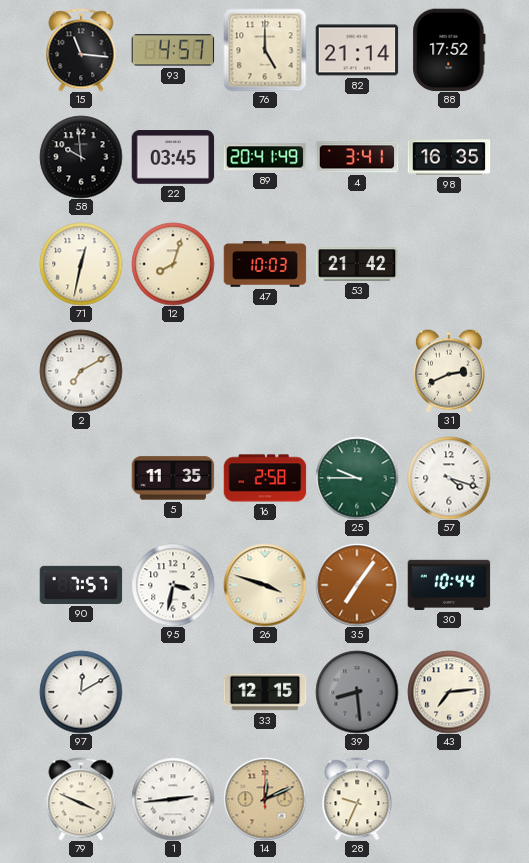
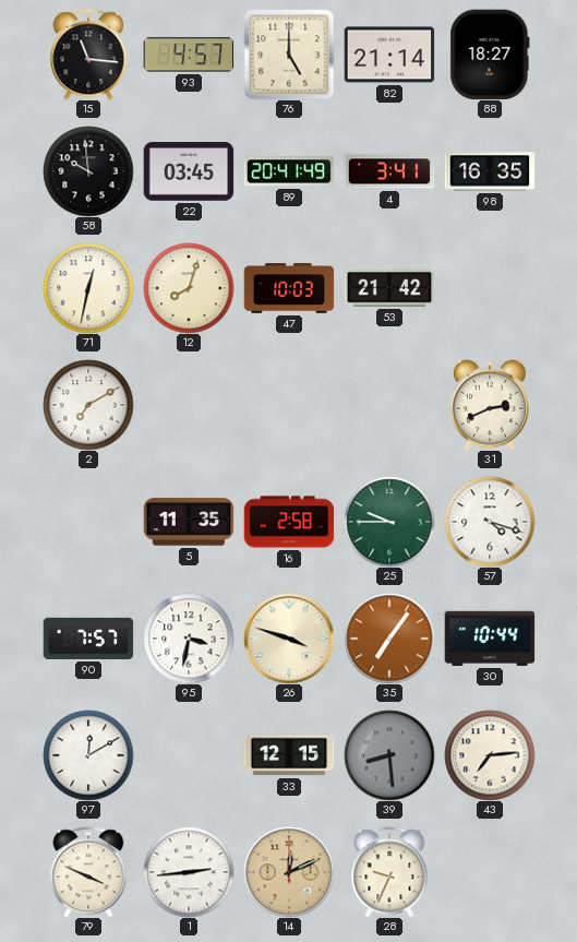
88: 17:52 -> 18:27
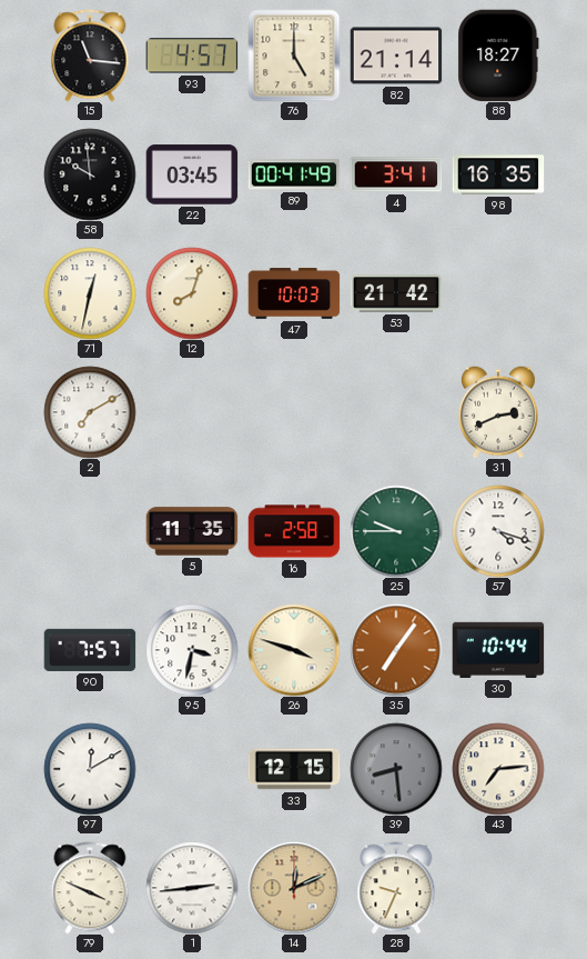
89: 20:41 -> 00:41
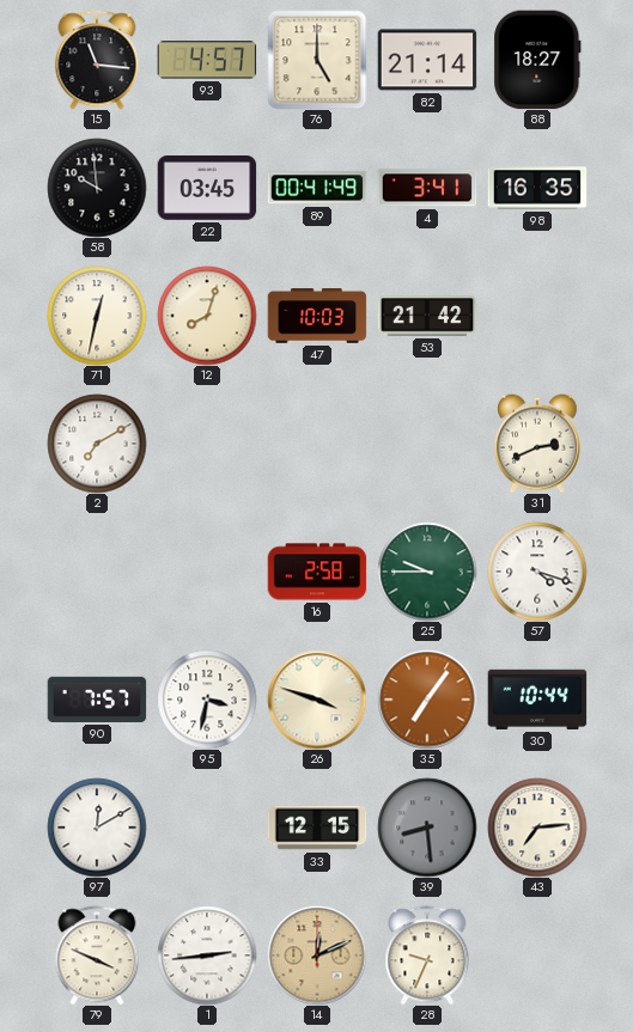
5: 11:35 -> none
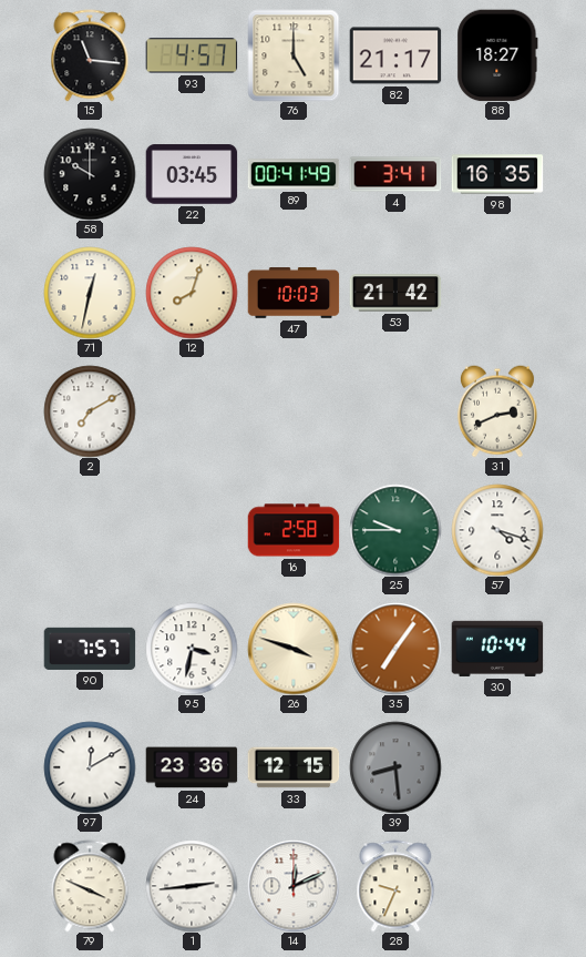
82: 21:14 -> 21:17
58: 9:59 -> 10:00
24: none -> 23:36
43: 7:14 -> none
14 dial: champagne -> white
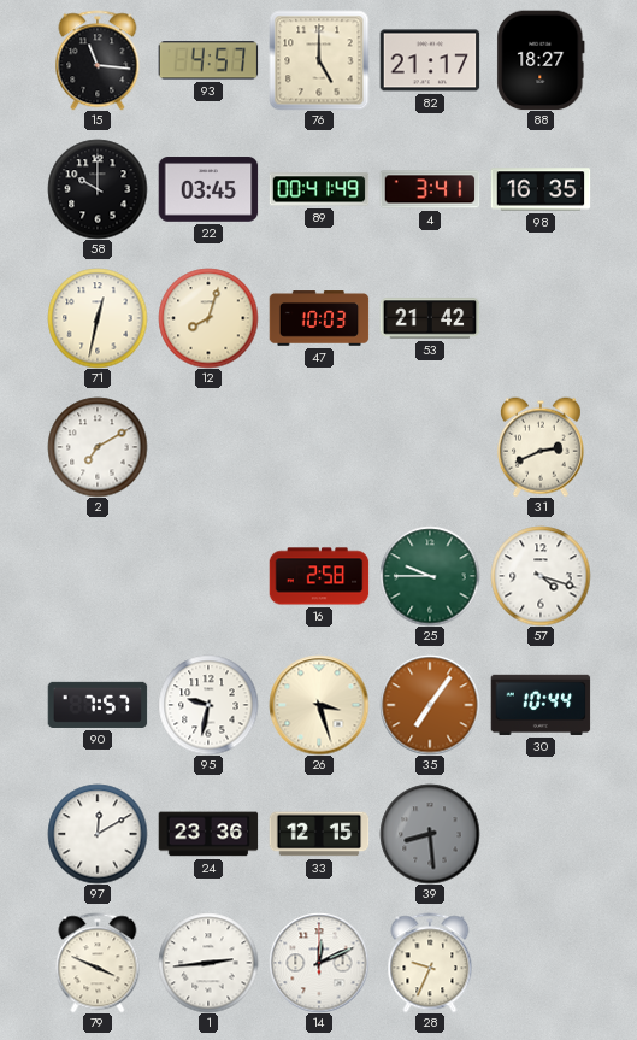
95: 3:32 -> 9:32
26: 3:48 -> 3:27
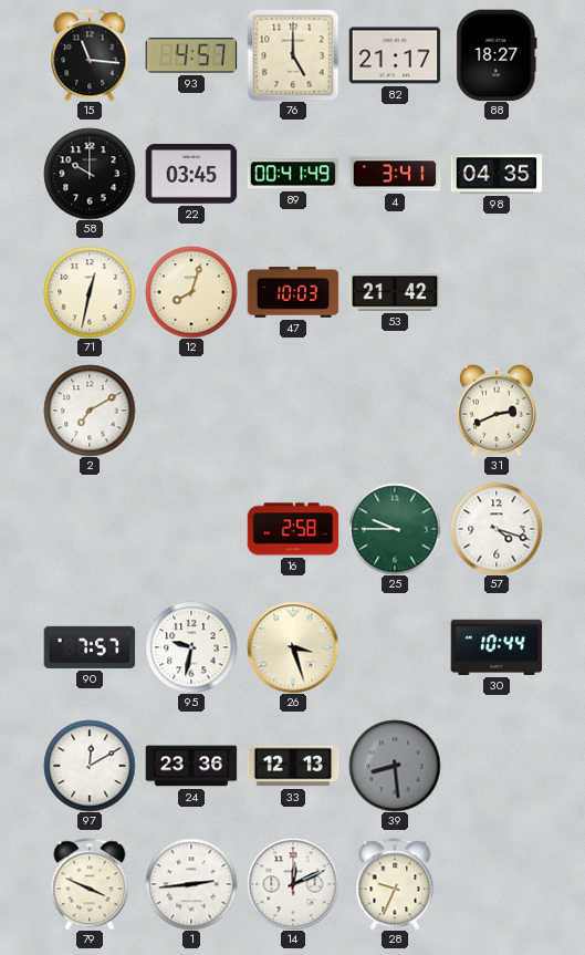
98: 16:35 -> 04:35
35: 7:06 -> none
33: 12:15 -> 12:13
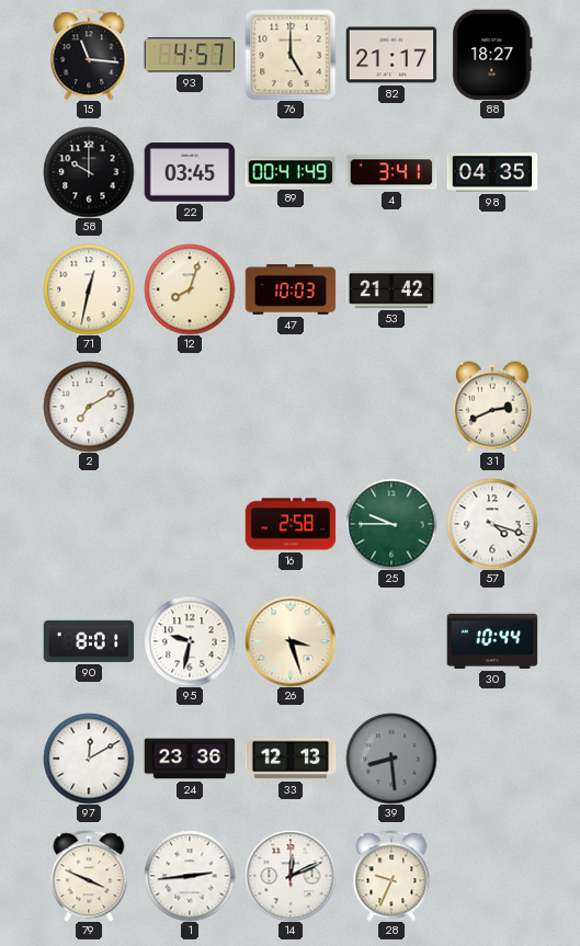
90: 7:57 -> 8:01
